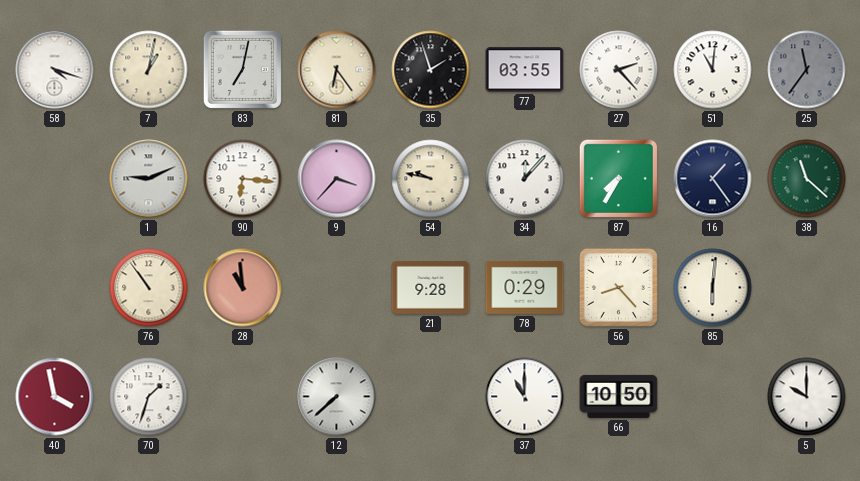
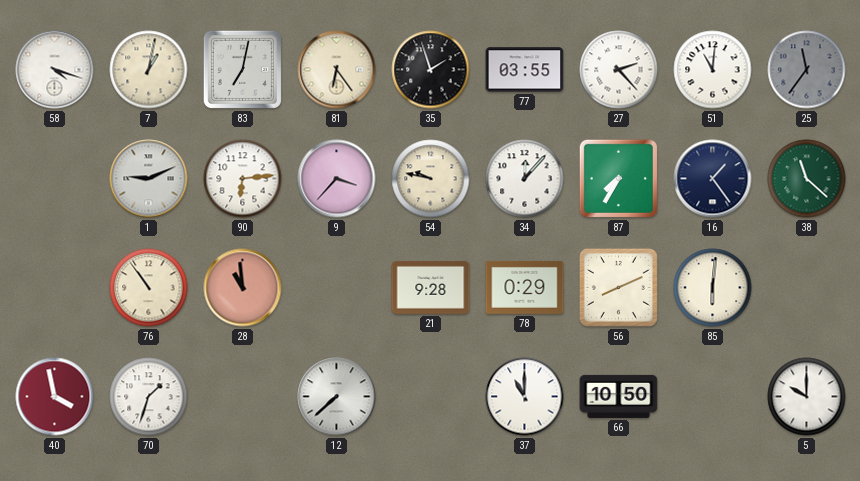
90: 6:16 -> 6:14
56: 8:23 -> 8:11
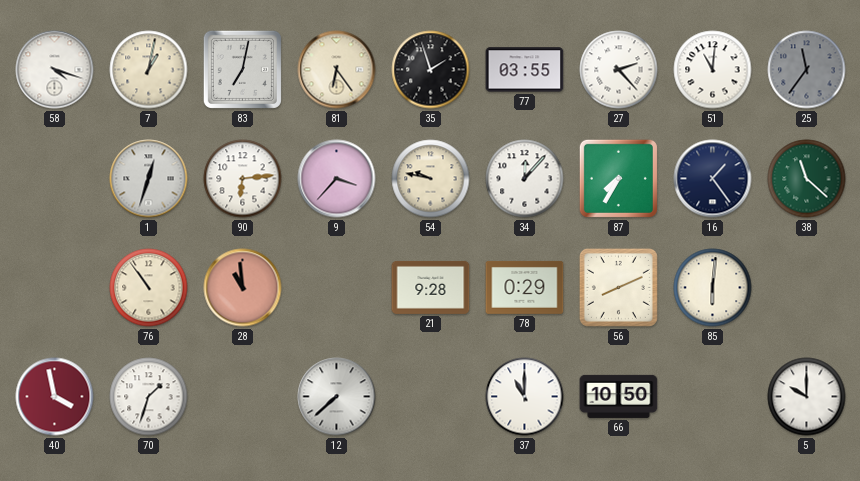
1: 9:11 -> 12:33
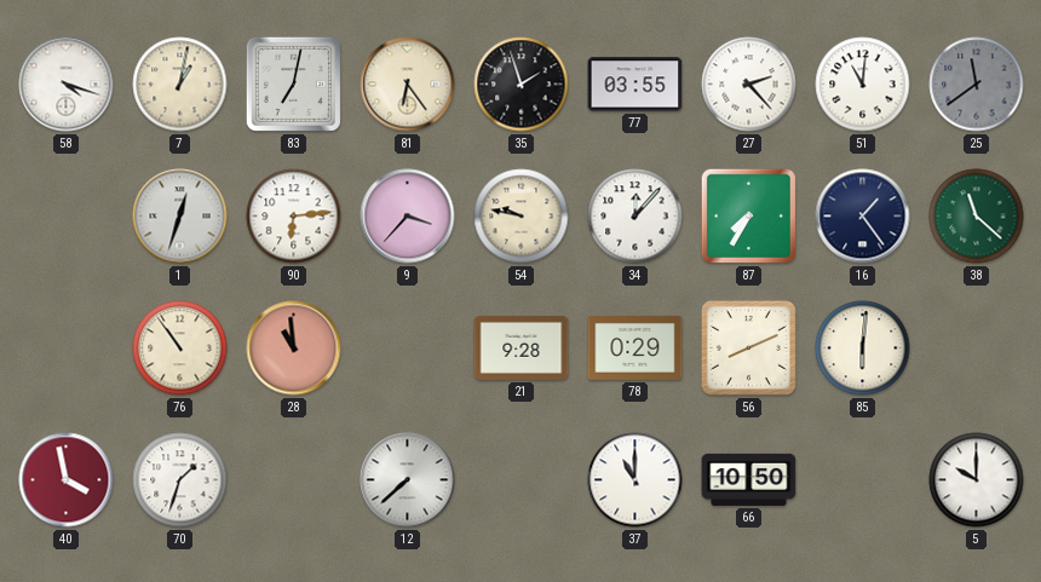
25: 11:36 -> 11:39
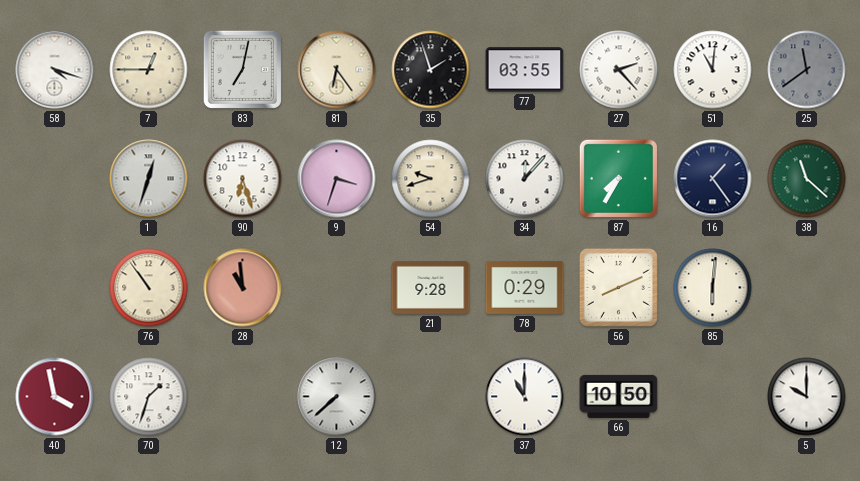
7: 1:02 -> 12:45
90: 6:14 -> 6:27
9: 3:37 -> 3:33
54: 9:47 -> 9:42
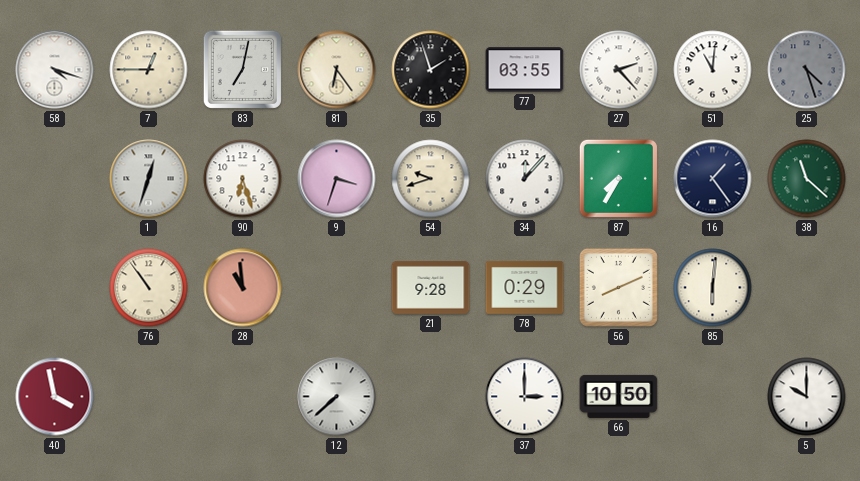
25: 11:39 -> 4:27
70: 1:33 -> none
37: 11:00 -> 3:00
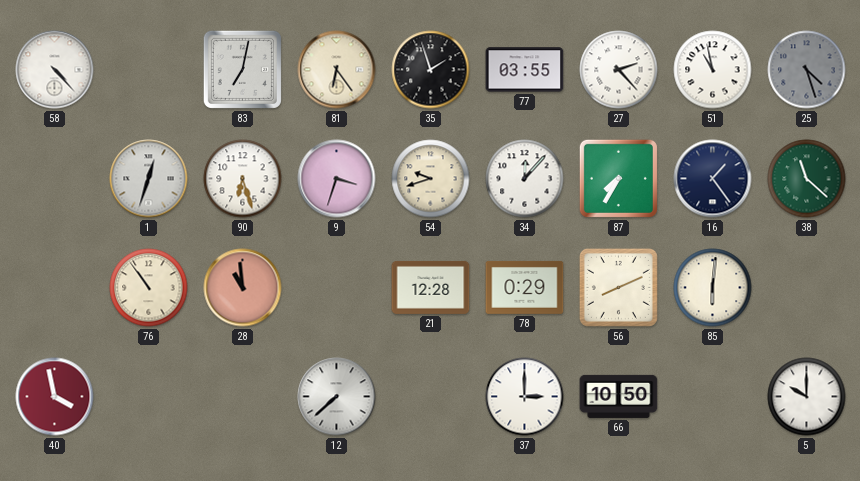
58: 4:18 -> 4:23
7: 12:45 -> none
51: 11:01 -> 10:58
21: 9:28 -> 12:28
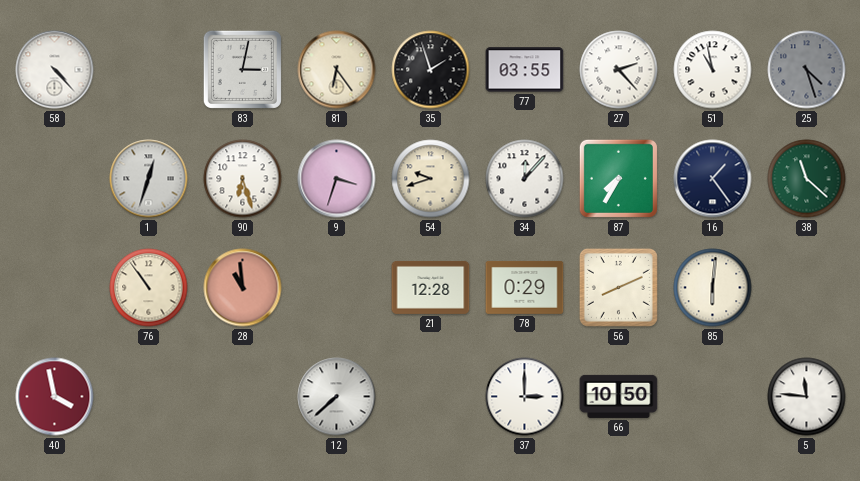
83: 7:02 -> 3:02
5: 10:00 -> 11:46
